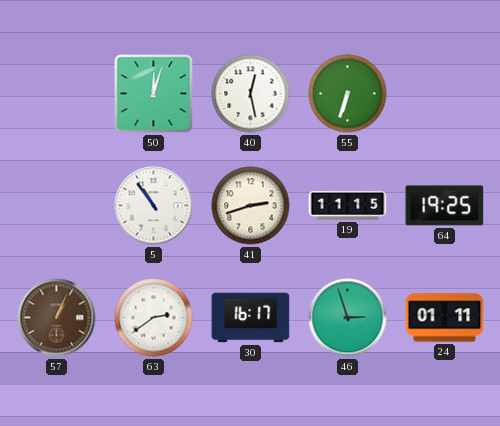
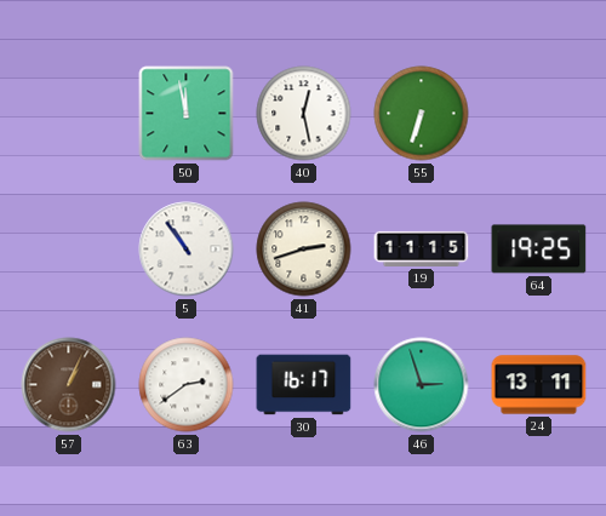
50: 12:03 -> 11:58
24: 01:11 -> 13:11
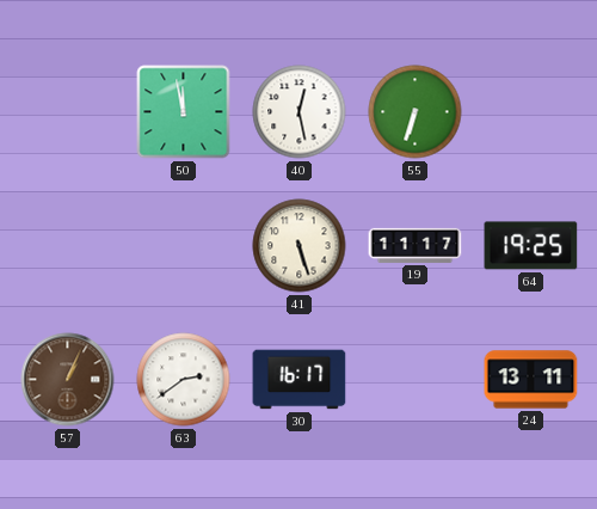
5: 10:54 -> none
41: 2:42 -> 5:27
19: 11:15 -> 11:17
46: 2:57 -> none
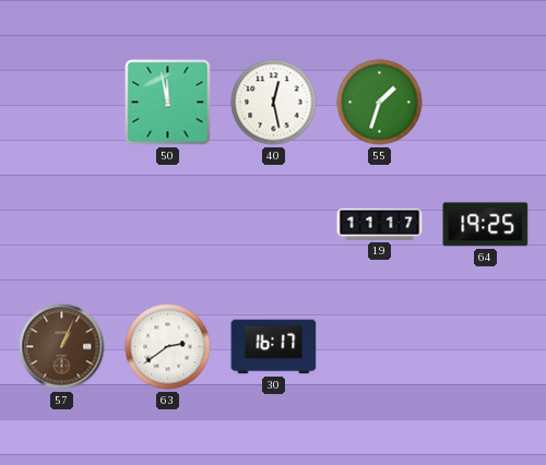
55: 6:33 -> 1:33
41: 5:27 -> none
24: 13:11 -> none
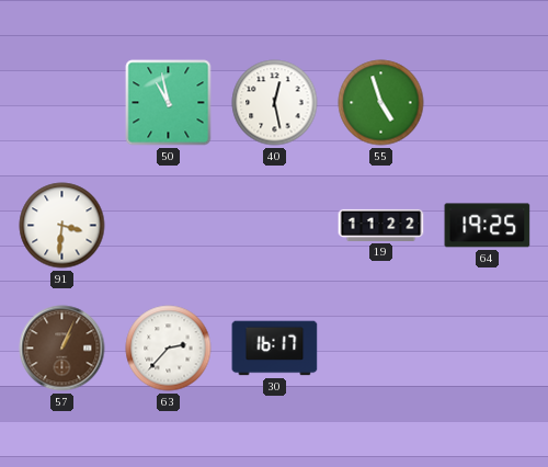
50: 11:58 -> 10:58
55: 1:33 -> 4:57
91: none -> 3:31
19: 11:17 -> 11:22
63: 2:39 -> 2:37
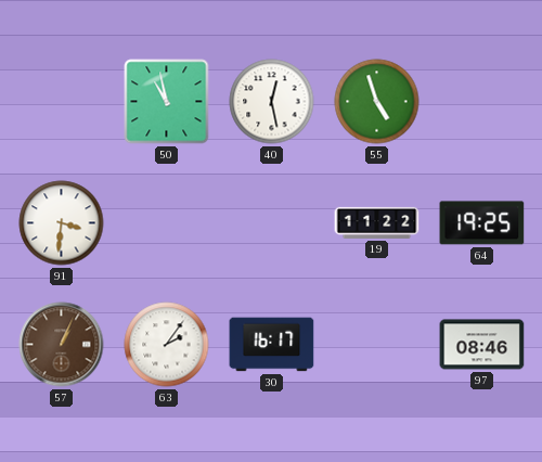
63: 2:37 -> 2:06
97: none -> 08:46
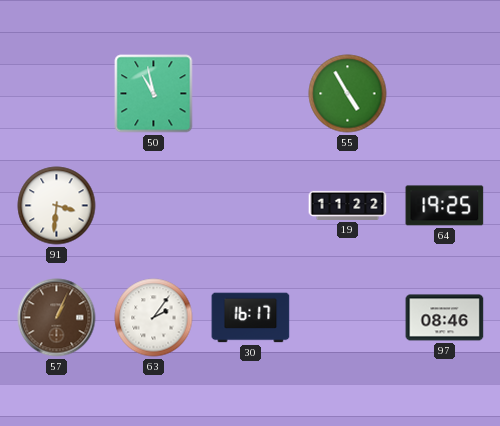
40: 12:28 -> none
55: 4:57 -> 4:55
